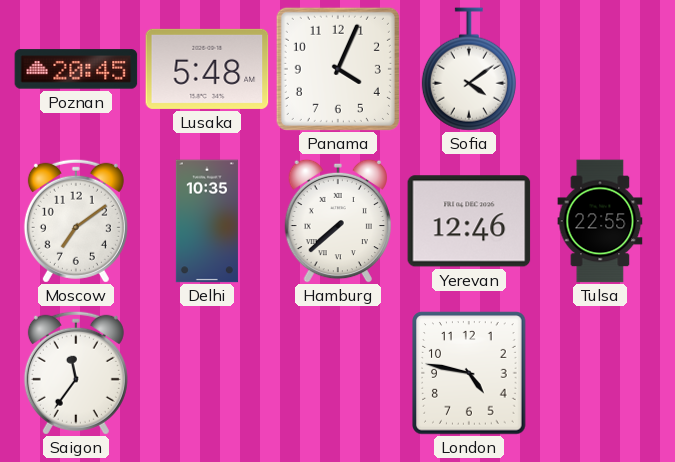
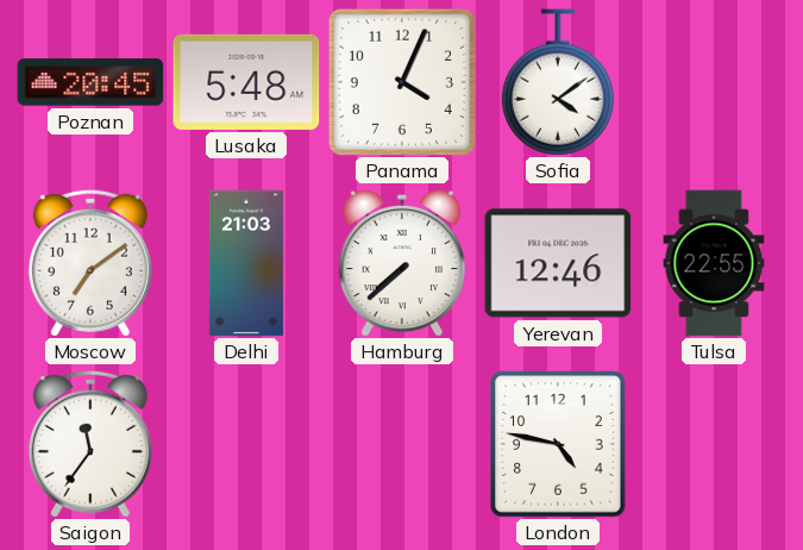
Delhi: 10:35 -> 21:03
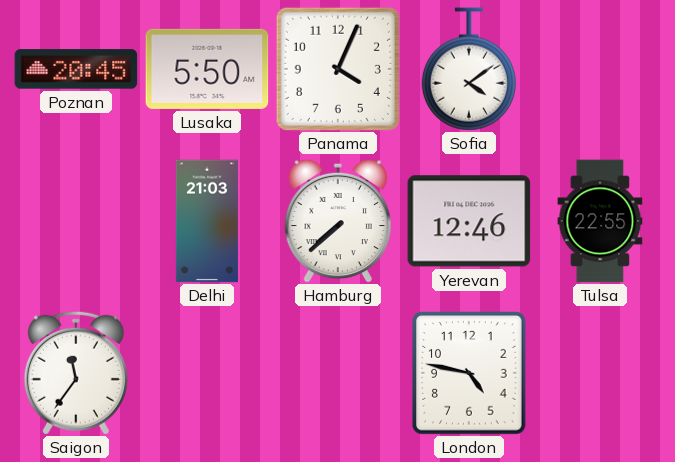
Lusaka: 5:48 -> 5:50
Moscow: 7:09 -> none
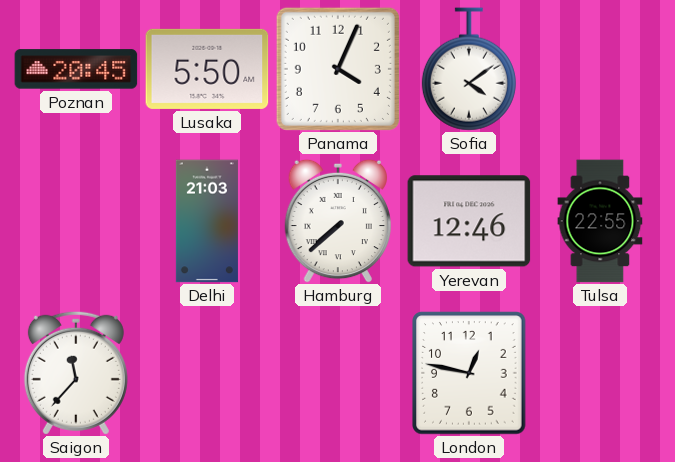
Saigon: 11:36 -> 11:37
London: 4:47 -> 12:47
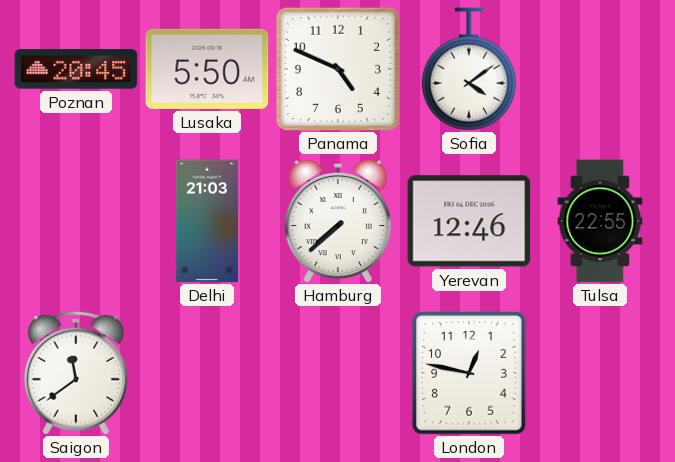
Panama: 4:04 -> 4:49
Saigon: 11:37 -> 11:39
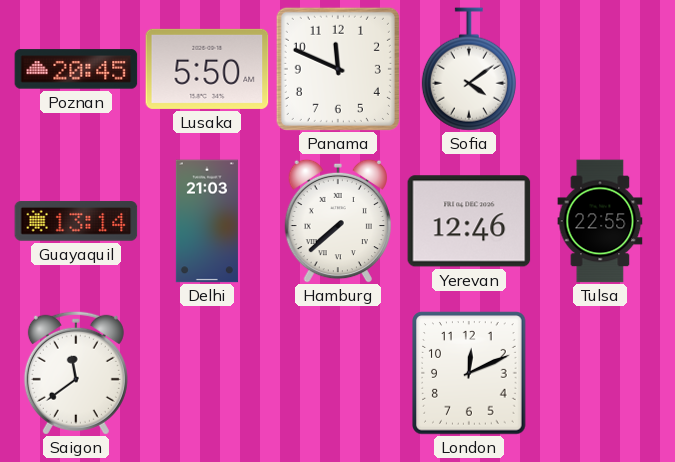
Panama: 4:49 -> 11:49
Guayaquil: none -> 13:14
London: 12:47 -> 12:11
